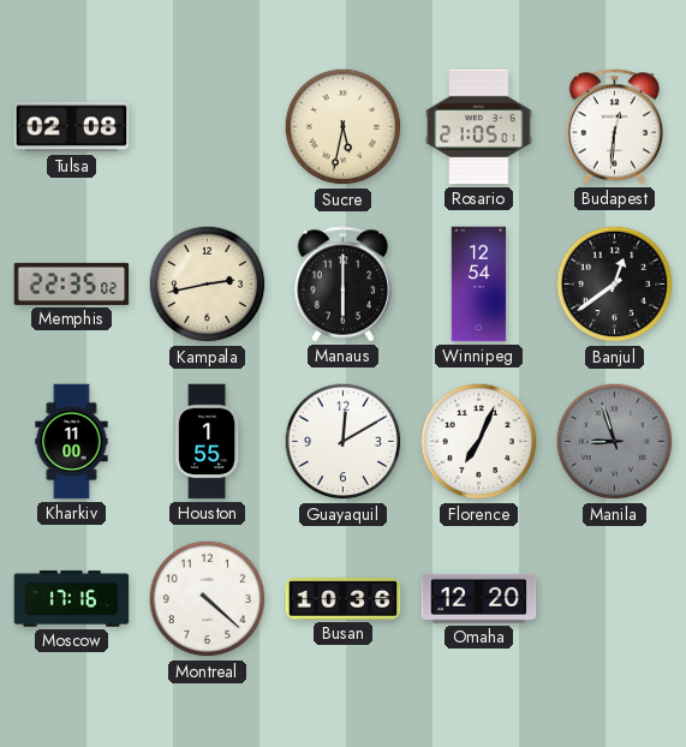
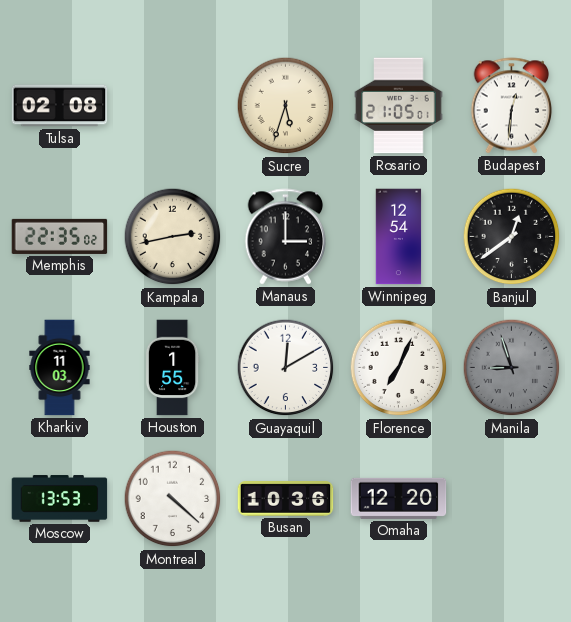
Sucre: 5:32 -> 5:33
Manaus: 6:00 -> 3:00
Kharkiv: 11:00 -> 11:03
Moscow: 17:16 -> 13:53
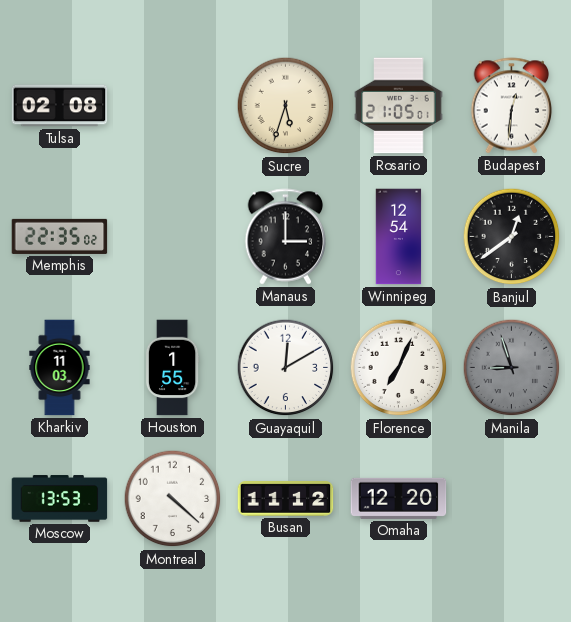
Kampala: 2:43 -> none
Busan: 10:36 -> 11:12
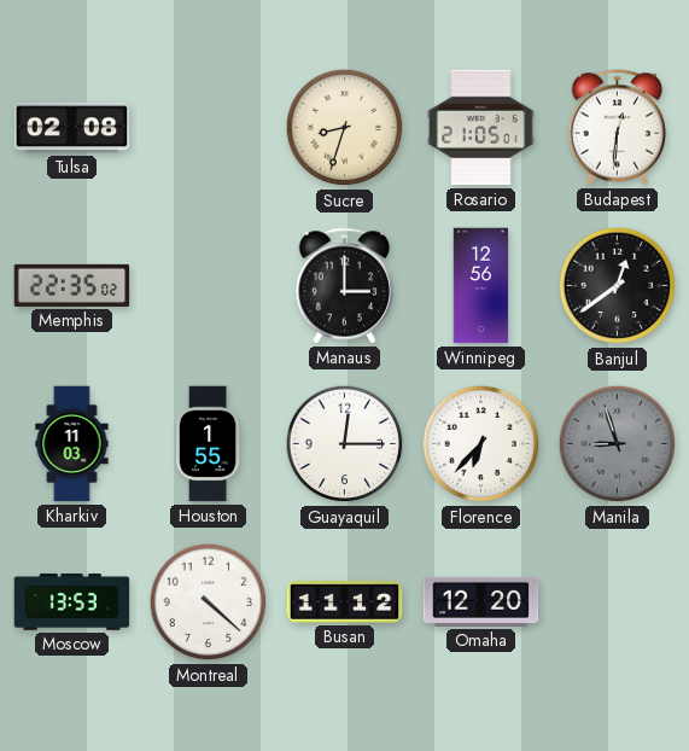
Sucre: 5:33 -> 8:33
Winnipeg: 12:54 -> 12:56
Guayaquil: 12:10 -> 12:15
Florence: 7:04 -> 6:37
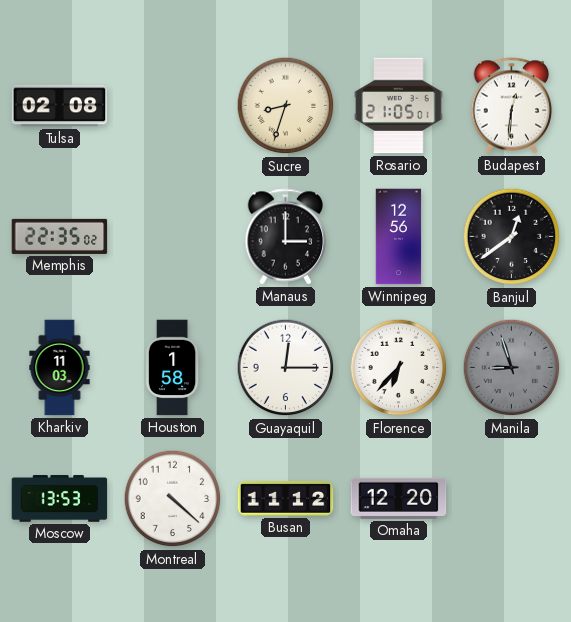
Houston: 1:55 -> 1:58
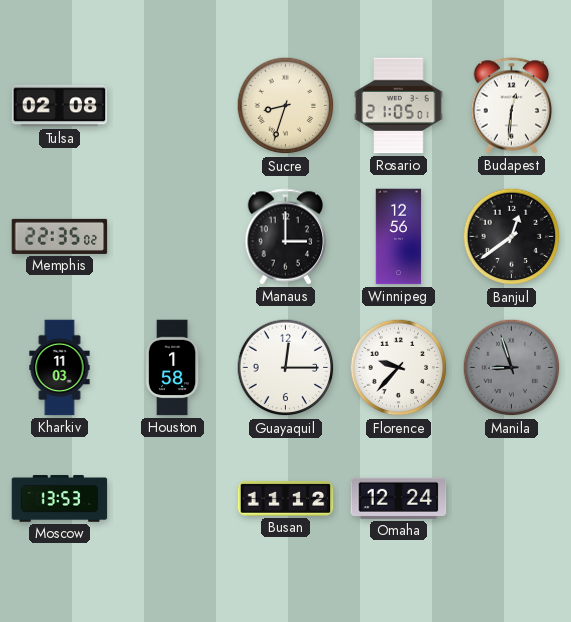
Florence: 6:37 -> 9:37
Montreal: 4:22 -> none
Omaha: 12:20 -> 12:24
